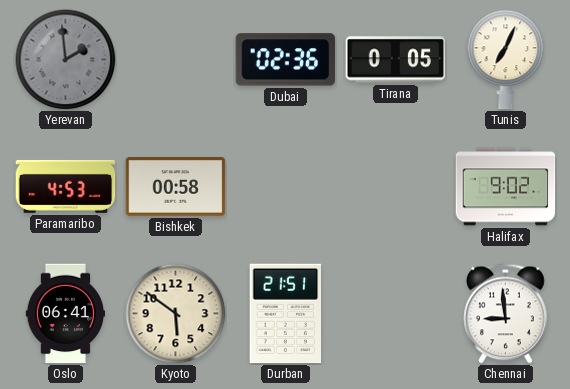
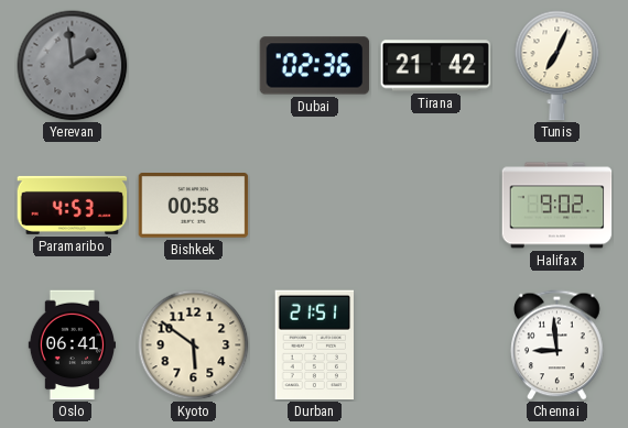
Tirana: 0:05 -> 21:42
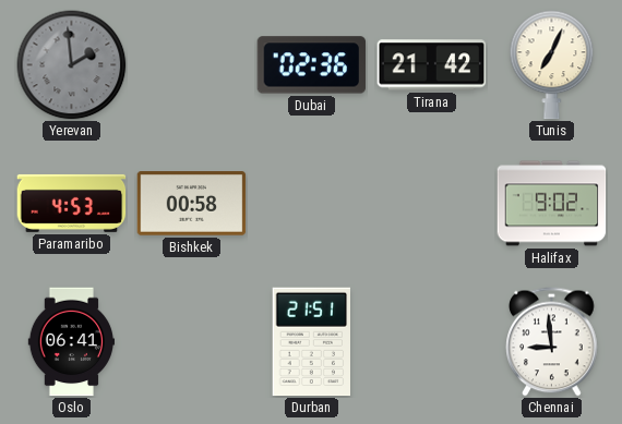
Kyoto: 5:51 -> none
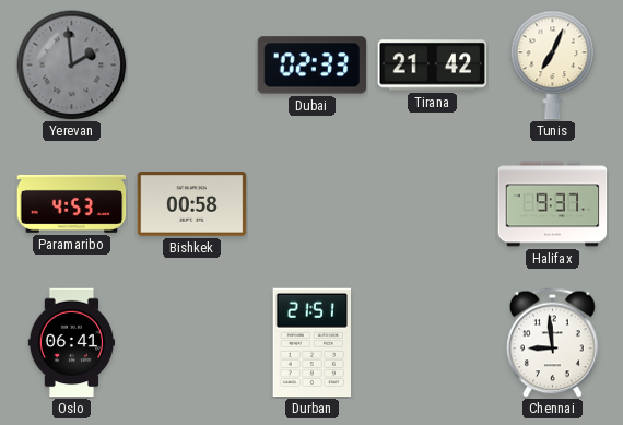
Dubai: 02:36 -> 02:33
Halifax: 9:02 -> 9:37
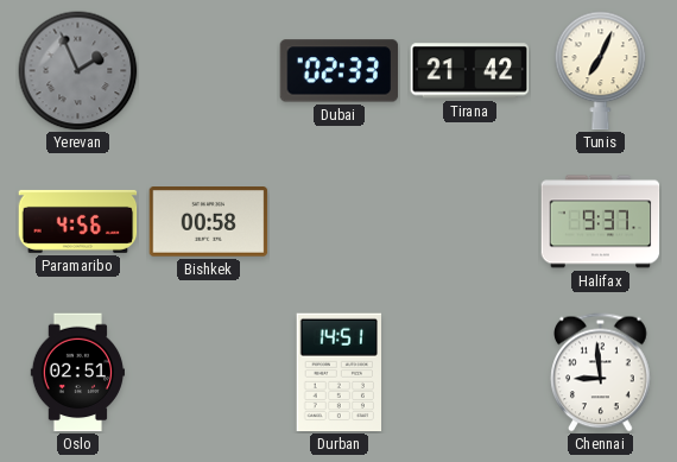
Yerevan: 1:59 -> 1:56
Paramaribo: 4:53 -> 4:56
Oslo: 06:41 -> 02:51
Durban: 21:51 -> 14:51
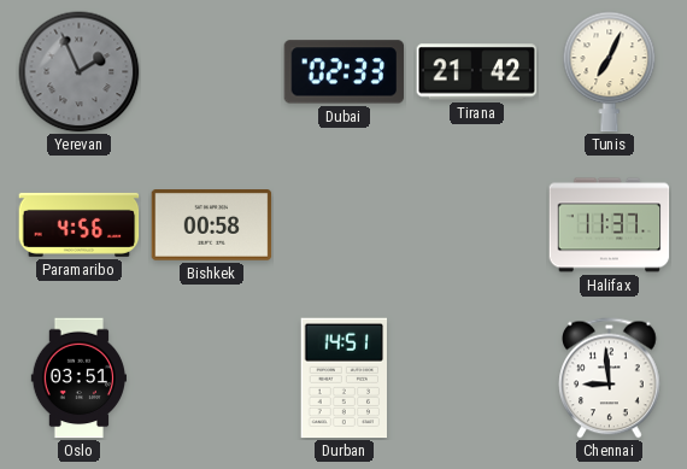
Halifax: 9:37 -> 11:37
Oslo: 02:51 -> 03:51
